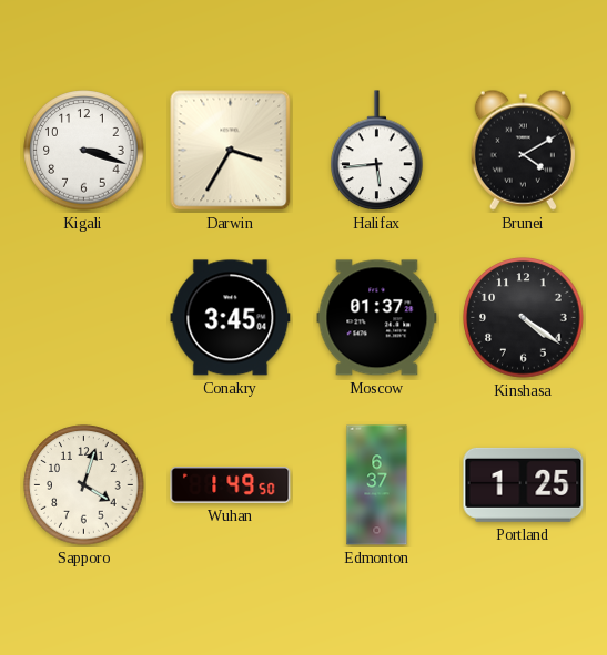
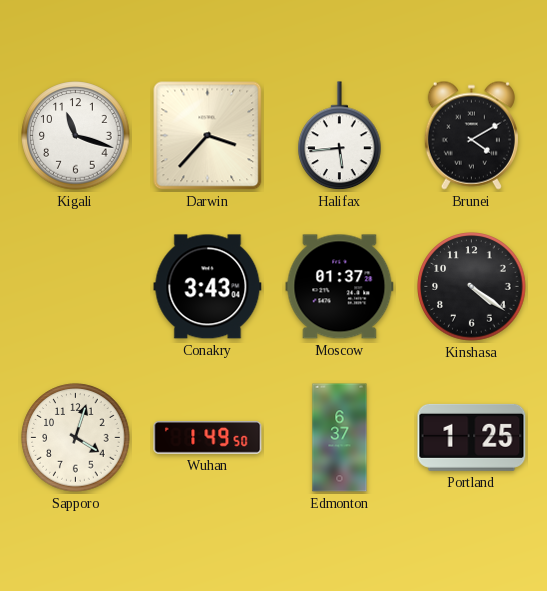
Kigali: 3:18 -> 11:18
Darwin: 3:35 -> 3:37
Conakry: 3:45 -> 3:43
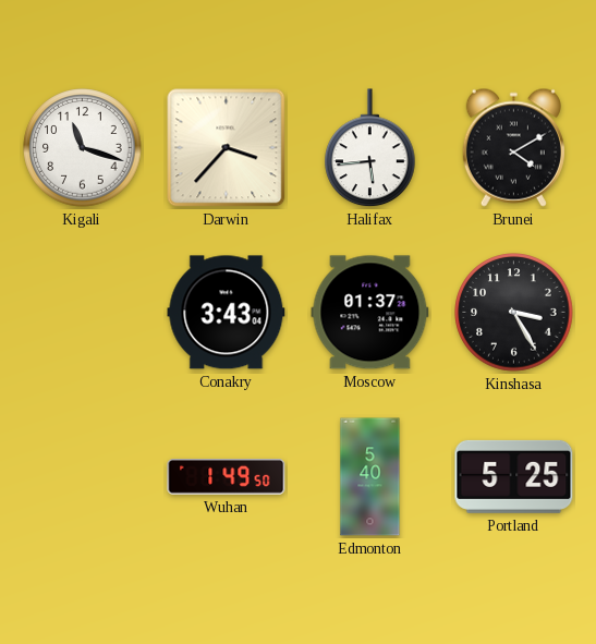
Kinshasa: 4:21 -> 3:25
Sapporo: 4:03 -> none
Edmonton: 6:37 -> 5:40
Portland: 1:25 -> 5:25
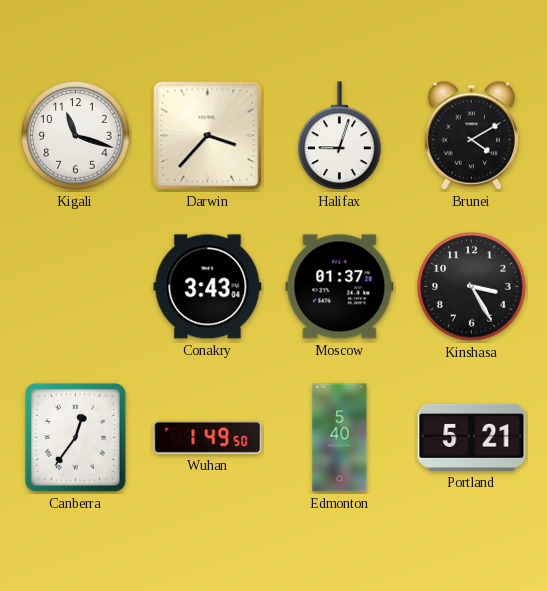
Halifax: 5:44 -> 9:03
Canberra: none -> 12:36
Portland: 5:25 -> 5:21
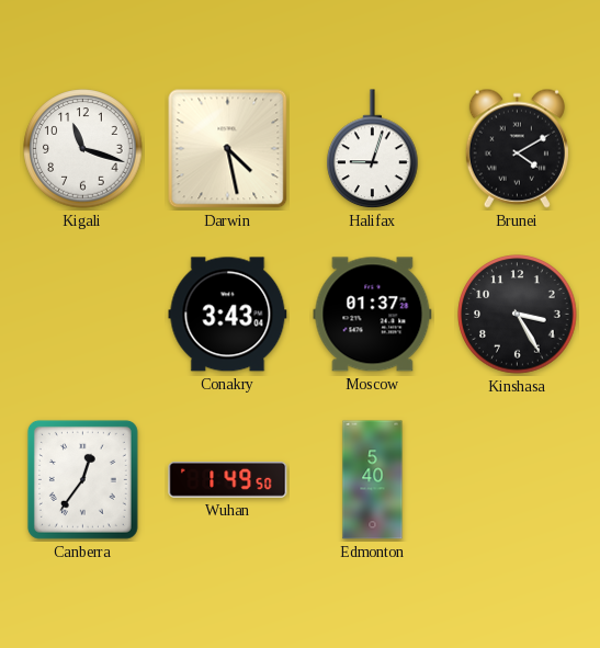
Darwin: 3:37 -> 4:28
Portland: 5:21 -> none
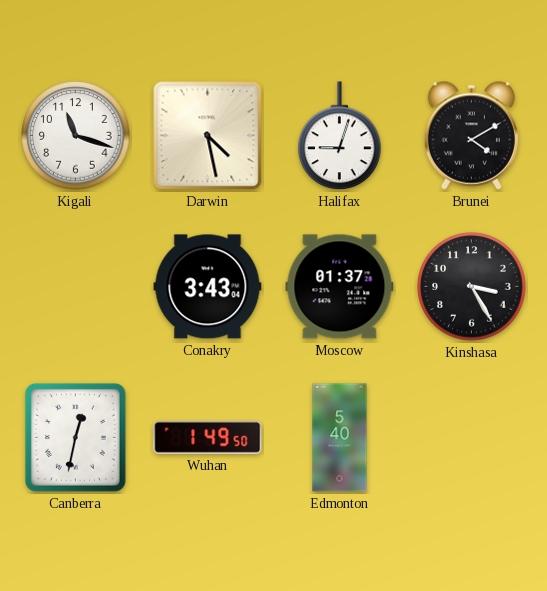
Canberra: 12:36 -> 12:32
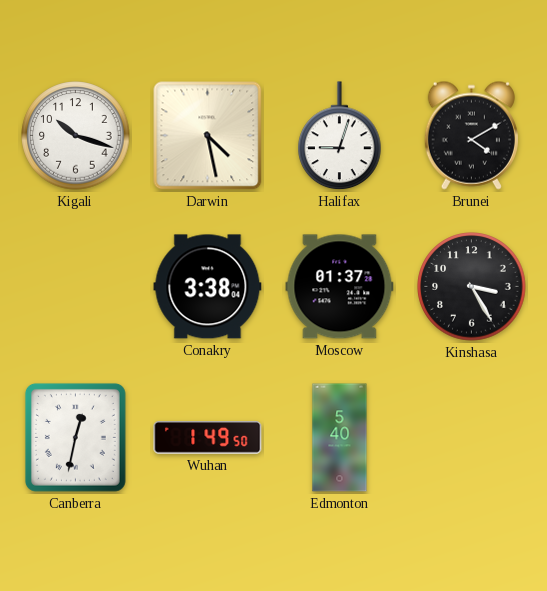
Kigali: 11:18 -> 10:18
Conakry: 3:43 -> 3:38
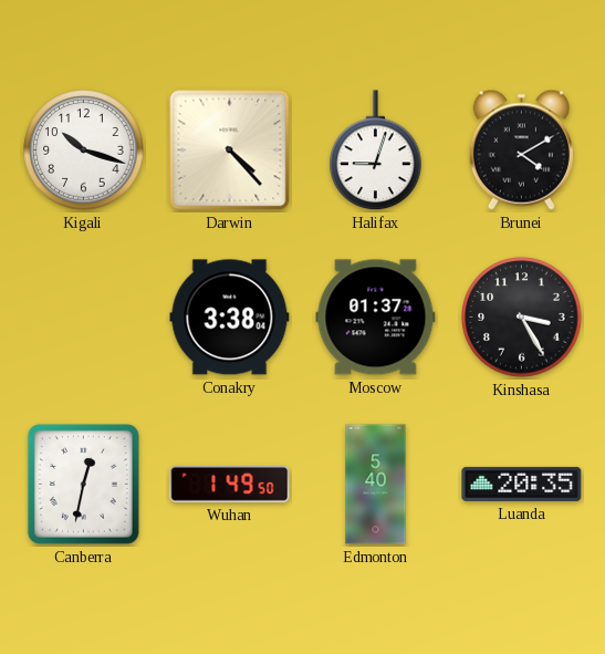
Darwin: 4:28 -> 4:23
Luanda: none -> 20:35
